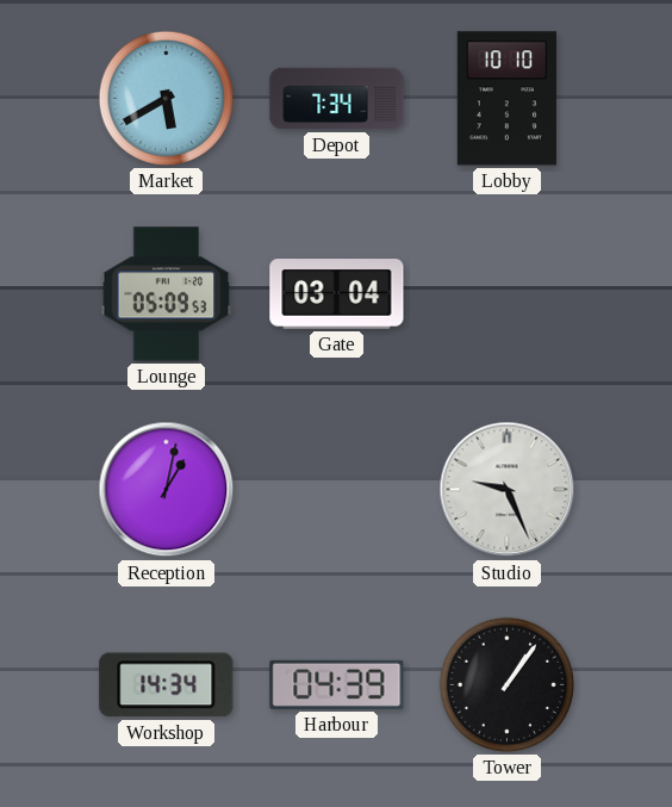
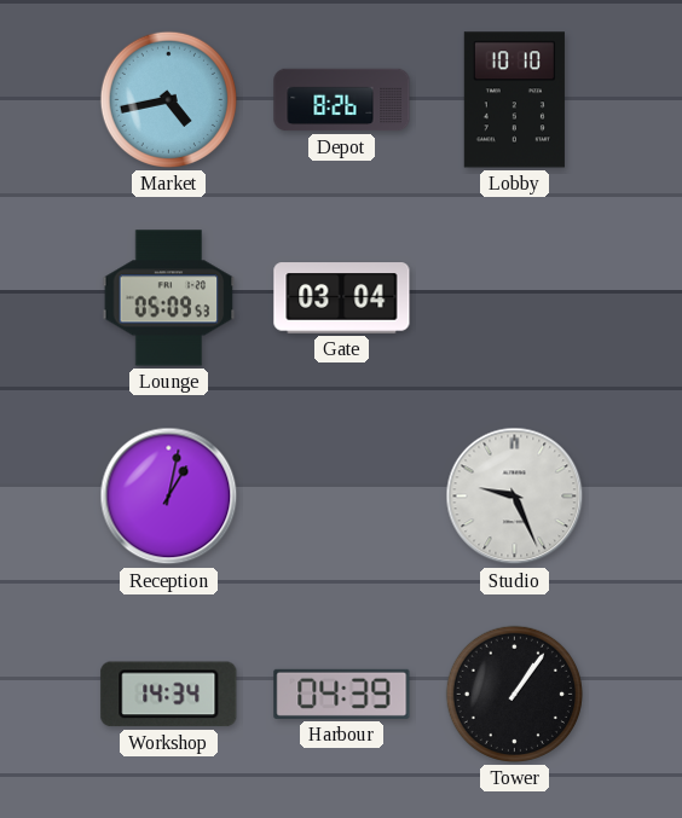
Market: 5:40 -> 4:43
Depot: 7:34 -> 8:26
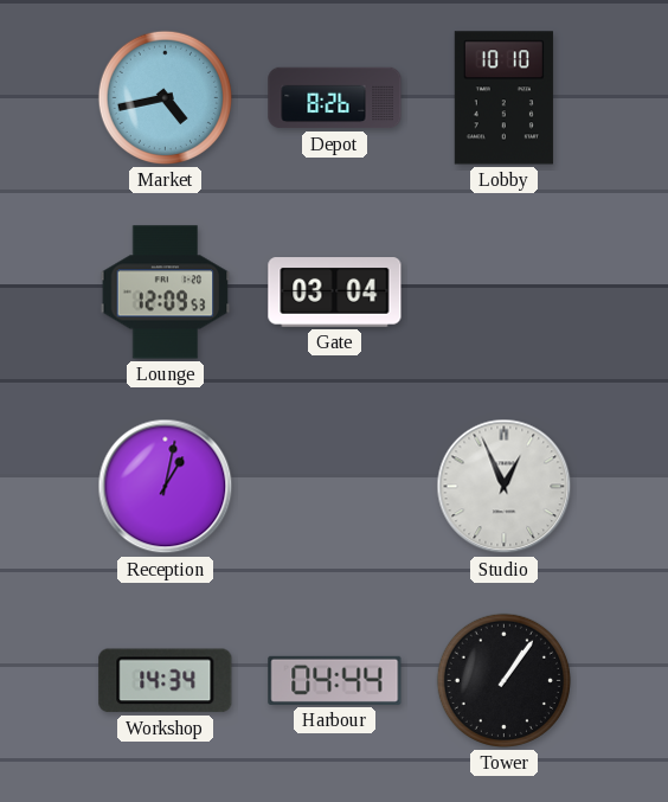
Lounge: 05:09 -> 12:09
Studio: 9:26 -> 12:56
Harbour: 04:39 -> 04:44
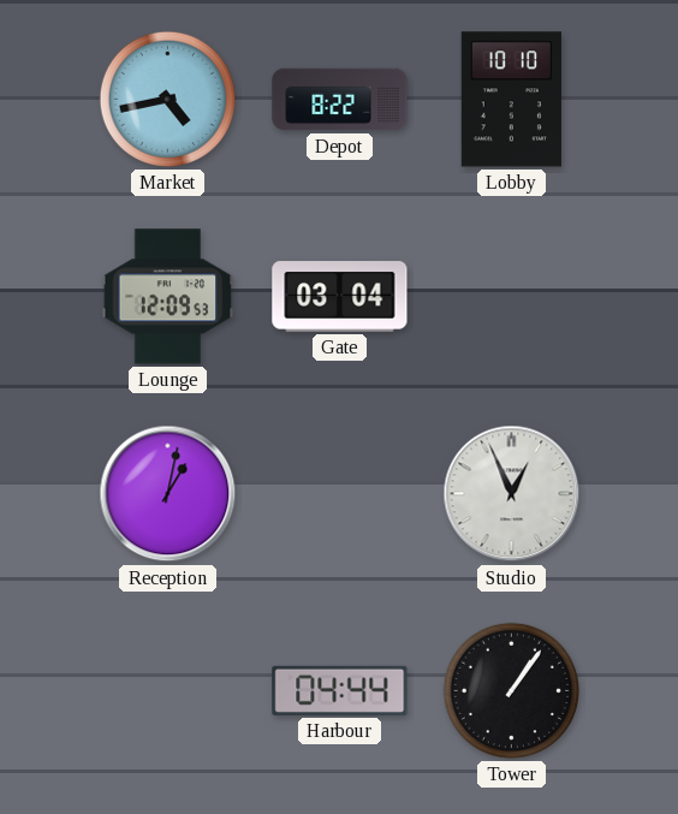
Depot: 8:26 -> 8:22
Workshop: 14:34 -> none
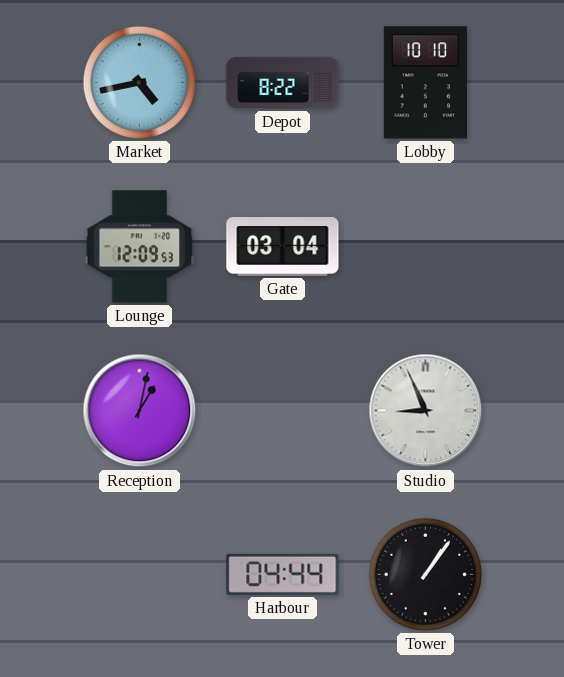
Studio: 12:56 -> 8:56
